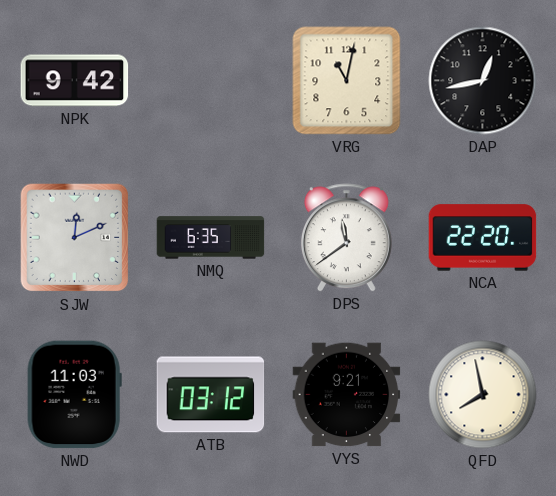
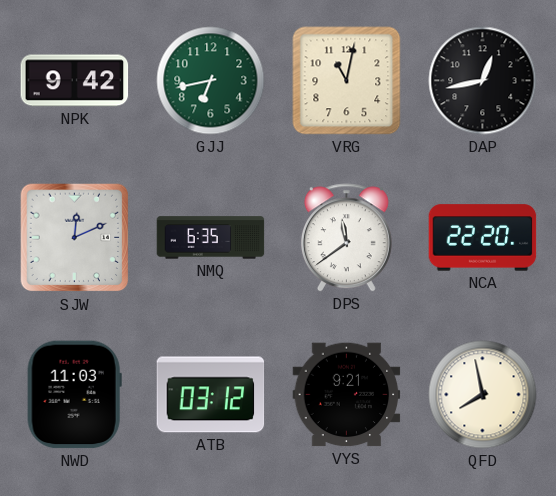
GJJ: none -> 6:43
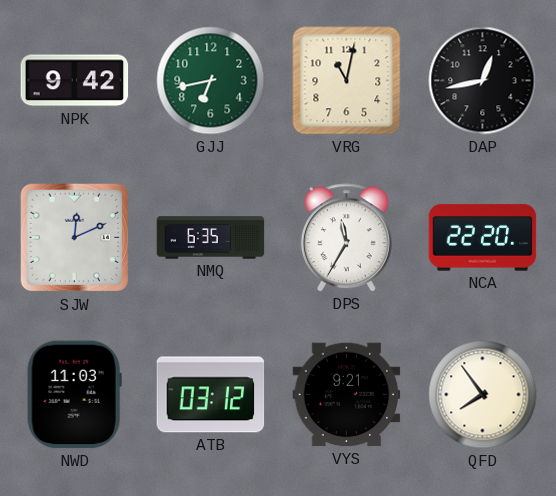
DPS: 11:39 -> 11:35
QFD: 7:58 -> 7:54
